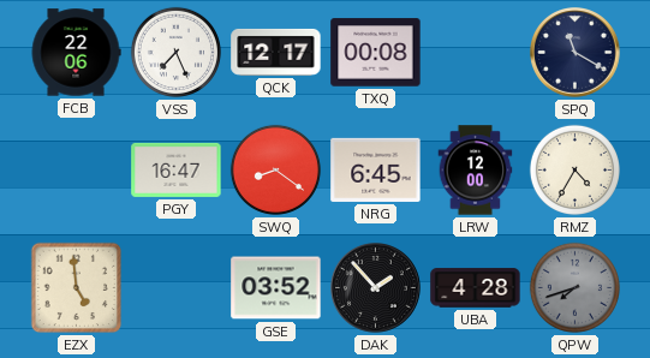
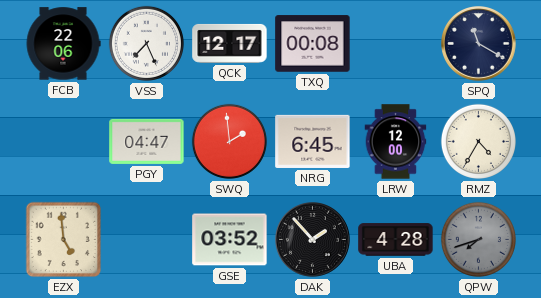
PGY: 16:47 -> 04:47
SWQ: 8:21 -> 1:59
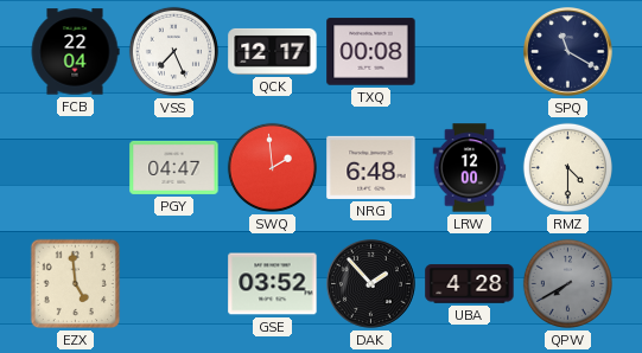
FCB: 22:06 -> 22:04
NRG: 6:45 -> 6:48
RMZ: 4:35 -> 4:30
QPW: 7:42 -> 7:40
